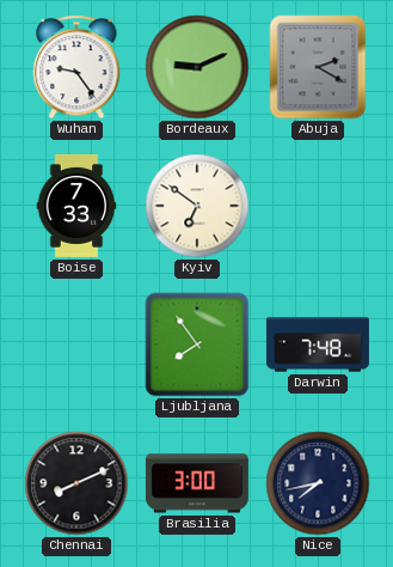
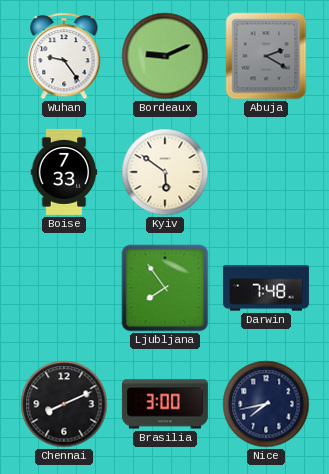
Kyiv: 6:51 -> 5:51
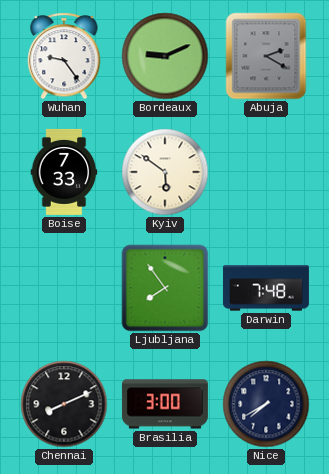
Nice: 7:43 -> 7:40
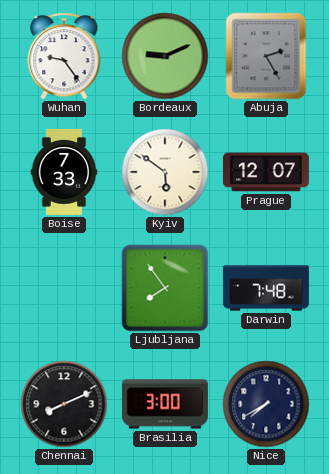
Abuja: 2:20 -> 2:25
Prague: none -> 12:07
